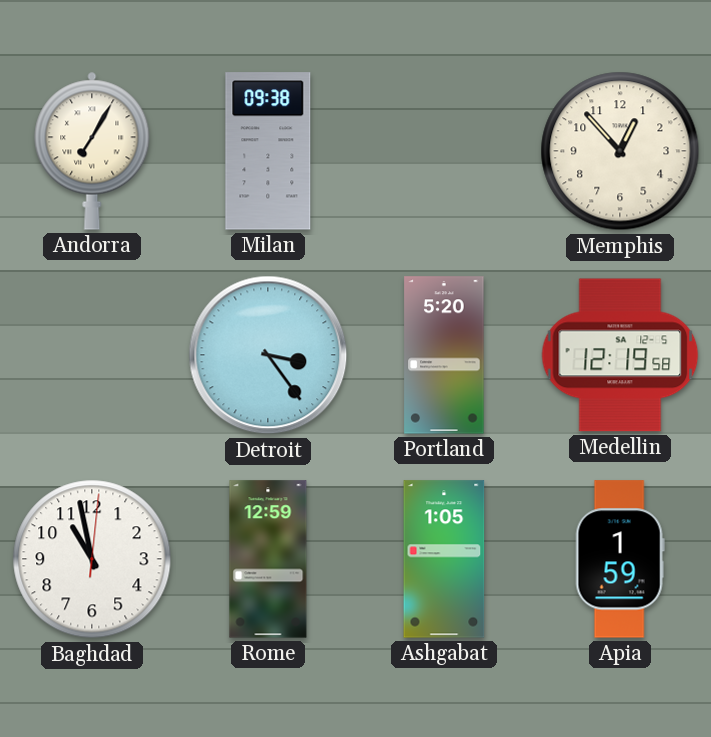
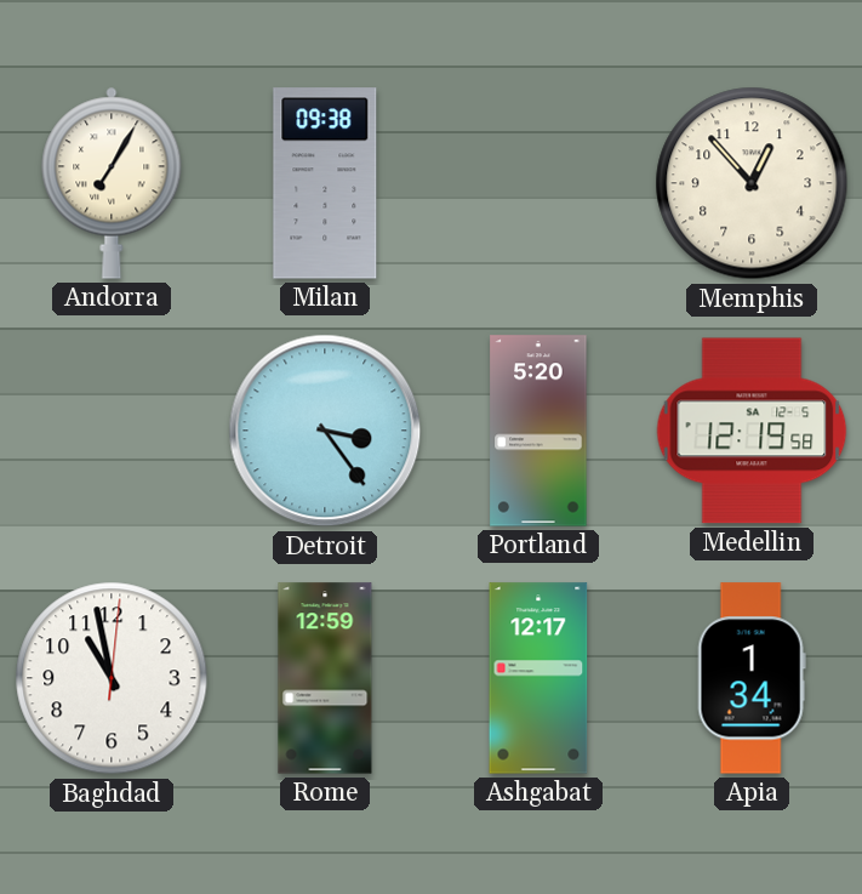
Ashgabat: 1:05 -> 12:17
Apia: 1:59 -> 1:34
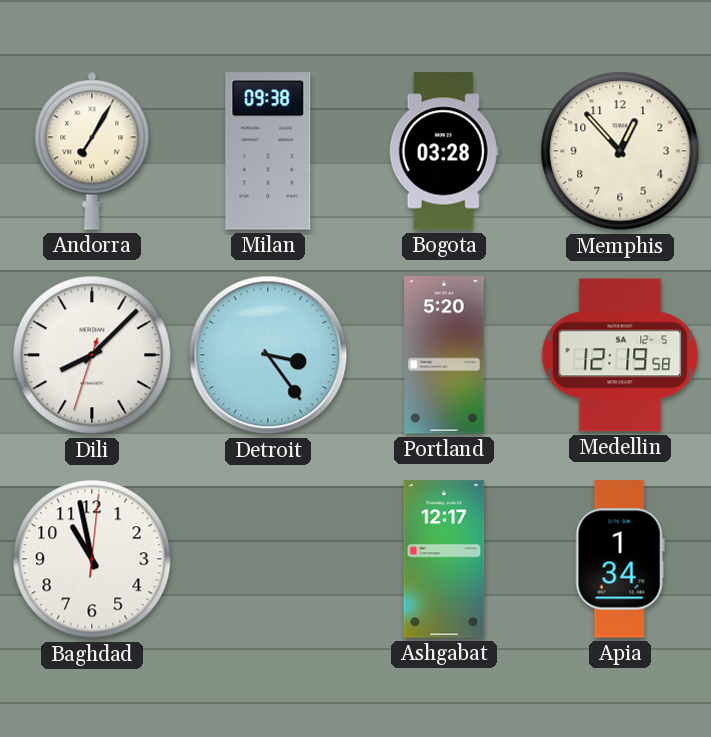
Bogota: none -> 03:28
Dili: none -> 8:07
Rome: 12:59 -> none
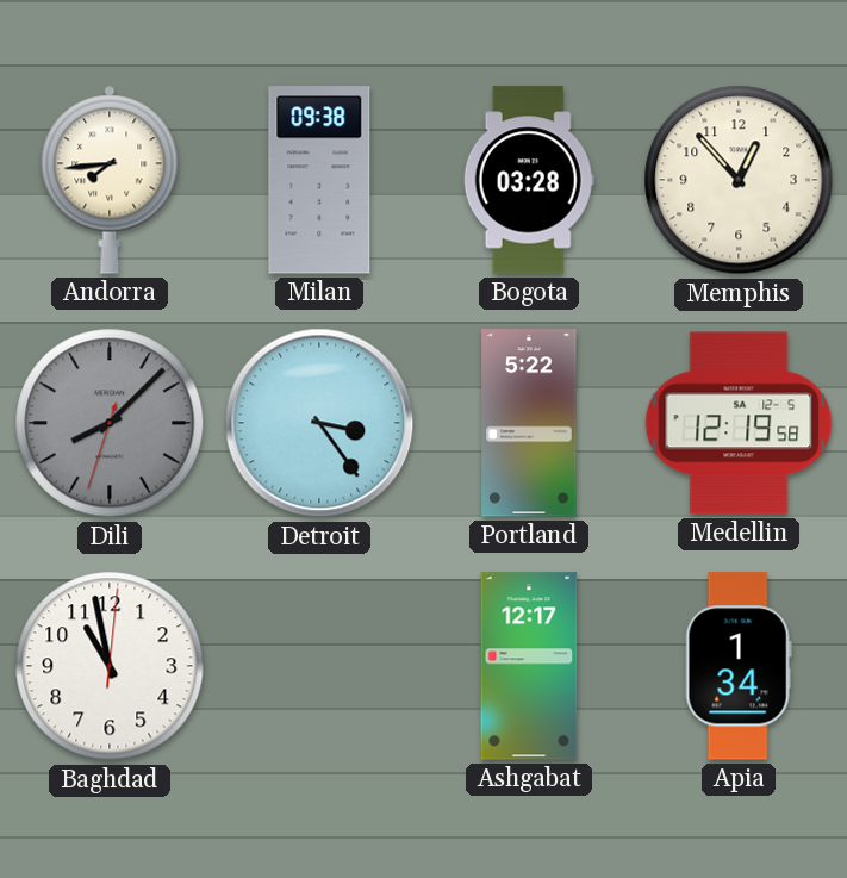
Andorra: 7:05 -> 7:44
Dili dial: white -> grey
Portland: 5:20 -> 5:22
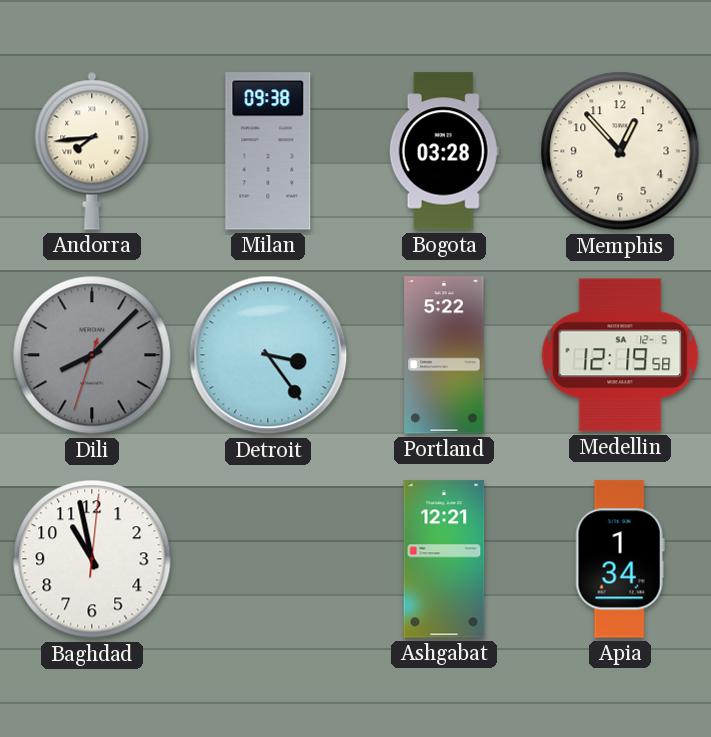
Ashgabat: 12:17 -> 12:21
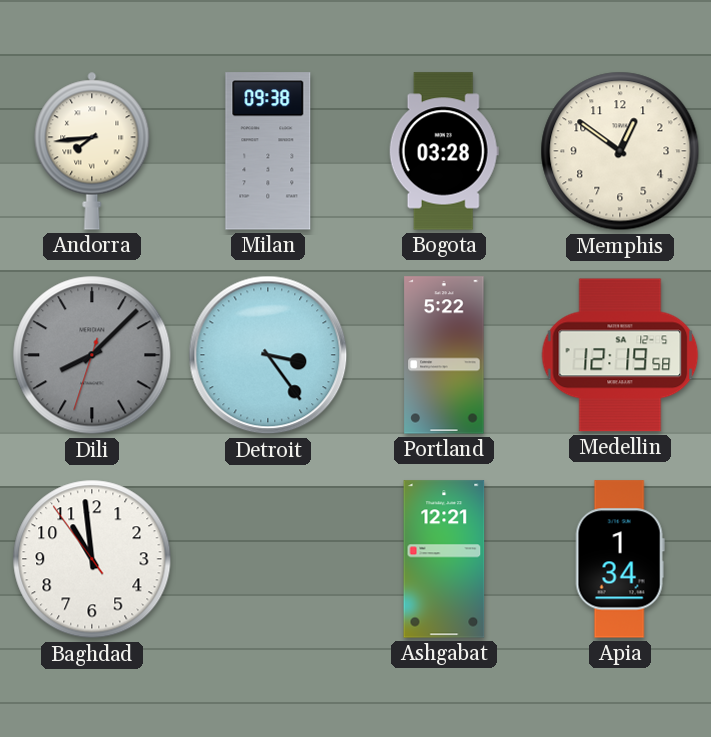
Memphis: 12:53 -> 12:51
Baghdad: 10:58:01 -> 10:58:54
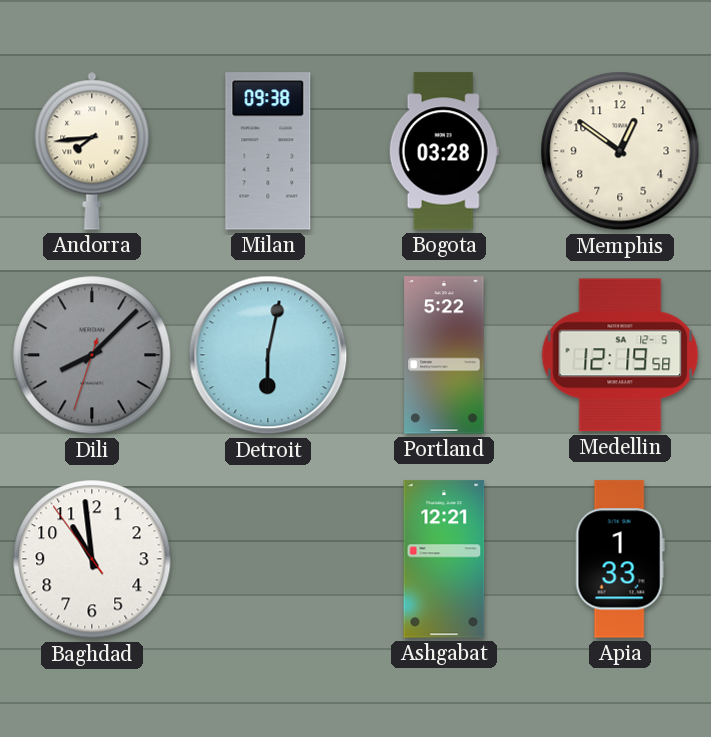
Detroit: 3:24 -> 6:02
Apia: 1:34 -> 1:33
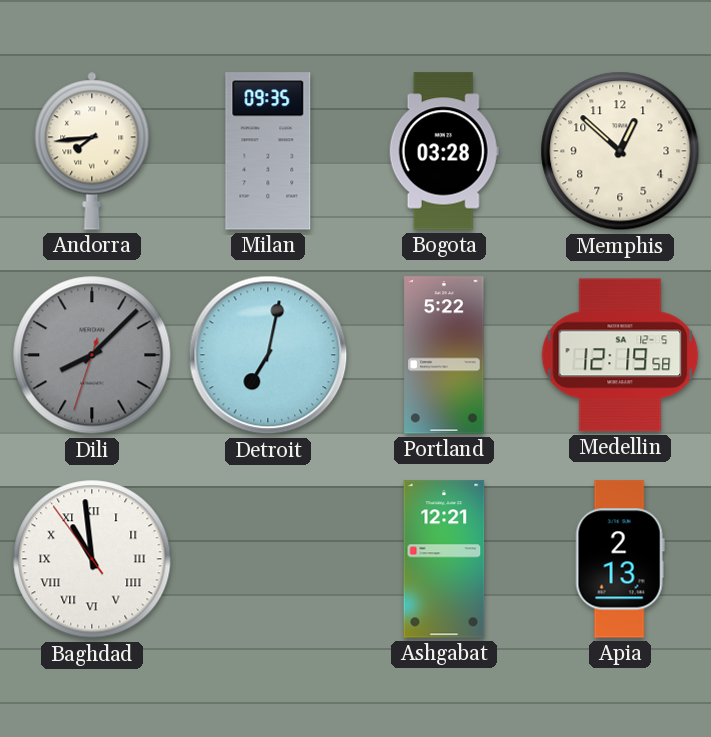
Milan: 09:38 -> 09:35
Memphis: 12:51 -> 12:52
Detroit: 6:02 -> 7:02
Baghdad numerals: Arabic -> Roman
Apia: 1:33 -> 2:13
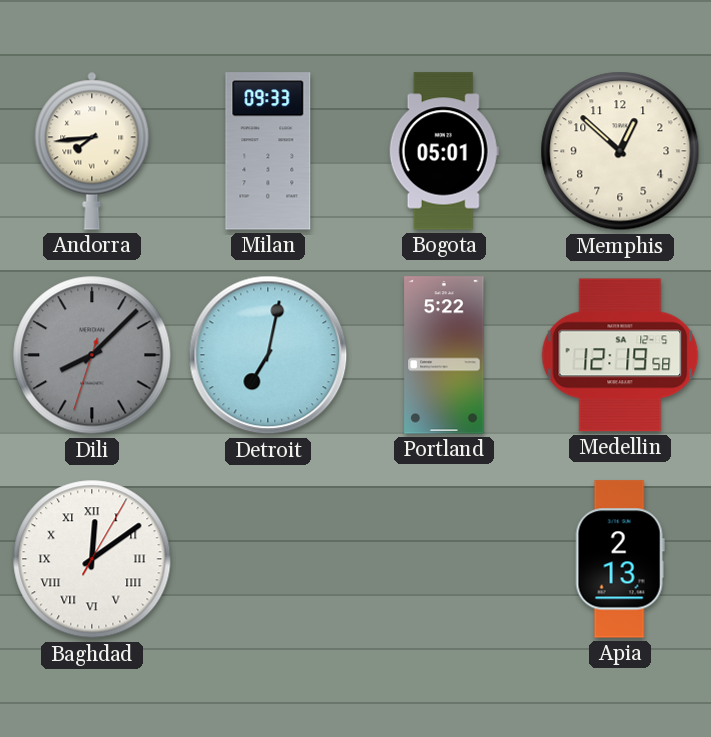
Milan: 09:35 -> 09:33
Bogota: 03:28 -> 05:01
Baghdad: 10:58 -> 12:09
Ashgabat: 12:21 -> none
